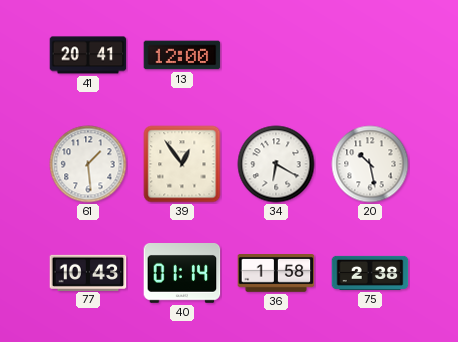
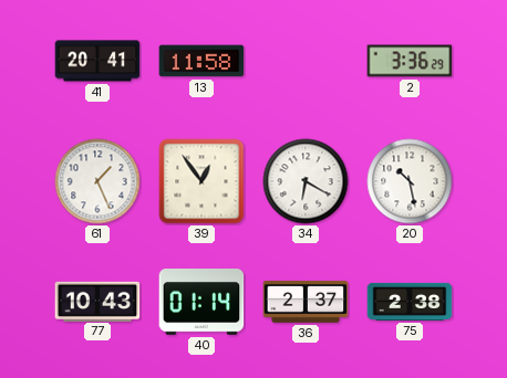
13: 12:00 -> 11:58
2: none -> 3:36
61: 1:29 -> 1:26
36: 1:58 -> 2:37
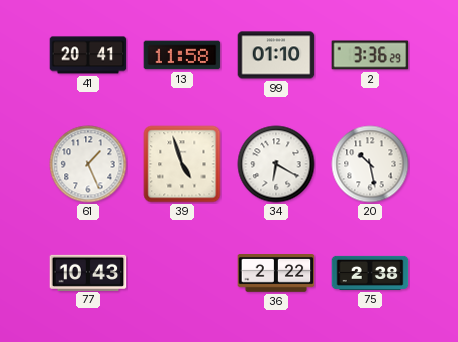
99: none -> 01:10
39: 12:54 -> 4:57
40: 01:14 -> none
36: 2:37 -> 2:22
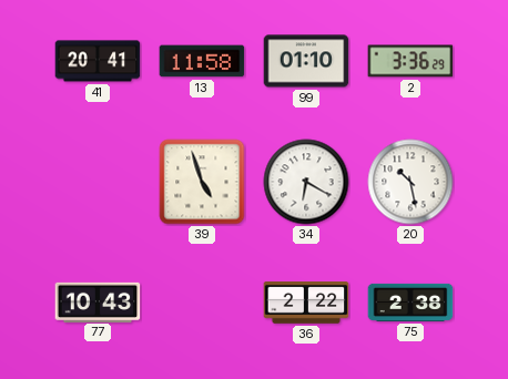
61: 1:26 -> none
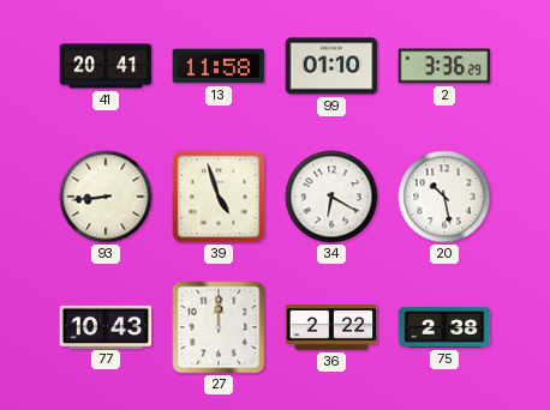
93: none -> 8:44
27: none -> 12:00
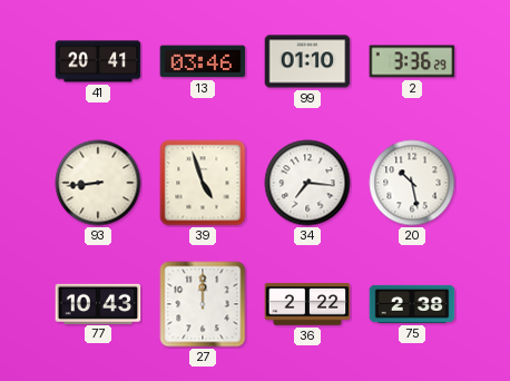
13: 11:58 -> 03:46
34: 6:20 -> 7:16
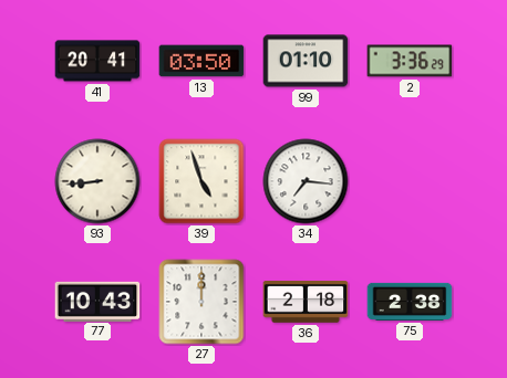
13: 03:46 -> 03:50
20: 10:28 -> none
36: 2:22 -> 2:18
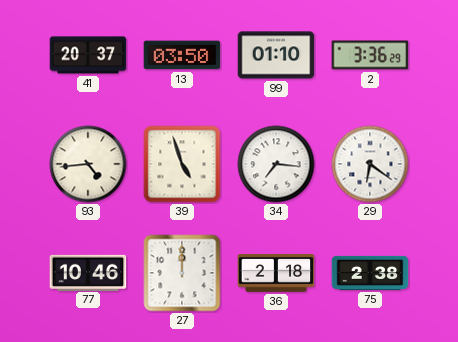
41: 20:41 -> 20:37
93: 8:44 -> 4:44
29: none -> 6:21
77: 10:43 -> 10:46
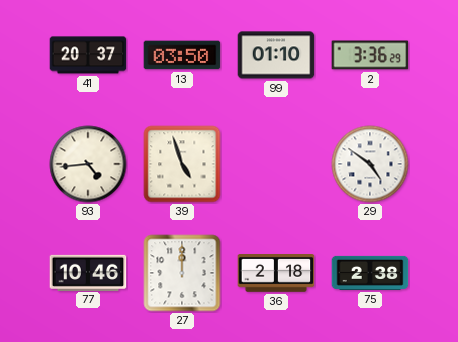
34: 7:16 -> none
29: 6:21 -> 4:51
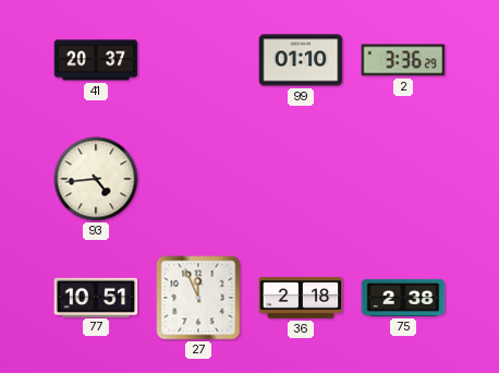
13: 03:50 -> none
39: 4:57 -> none
29: 4:51 -> none
77: 10:46 -> 10:51
27: 12:00 -> 11:56
